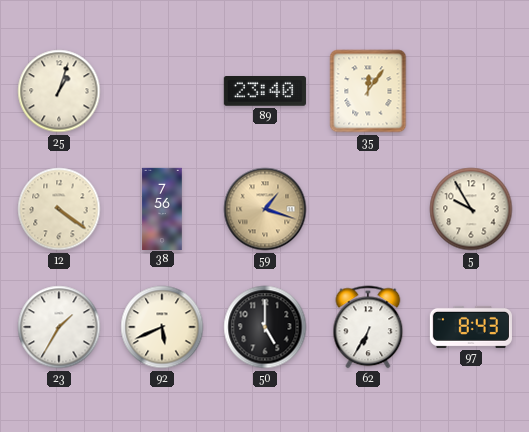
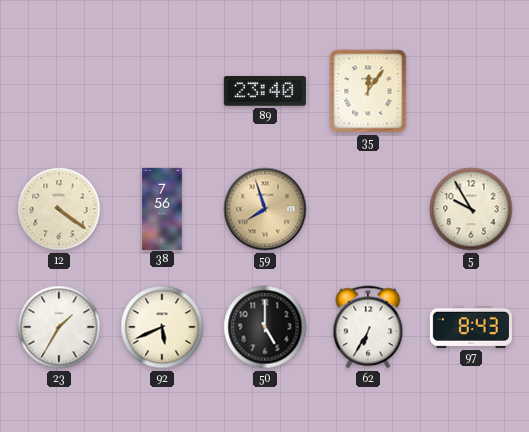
25: 1:03 -> none
59: 1:18 -> 7:57
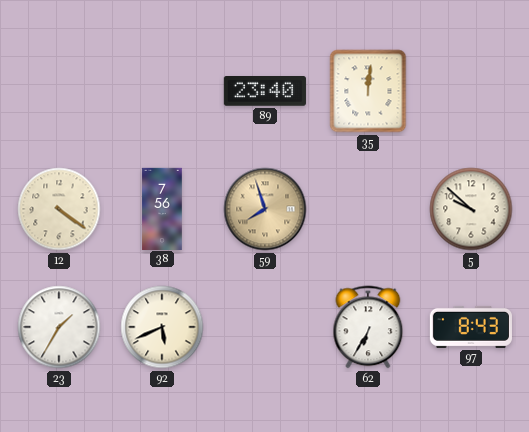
35: 12:06 -> 12:01
5: 9:55 -> 9:52
50: 5:00 -> none
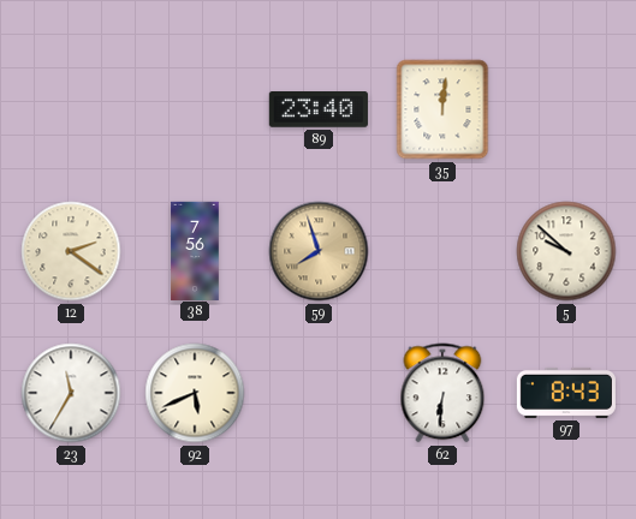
12: 4:21 -> 2:21
23: 1:35 -> 11:35
62: 6:35 -> 6:31
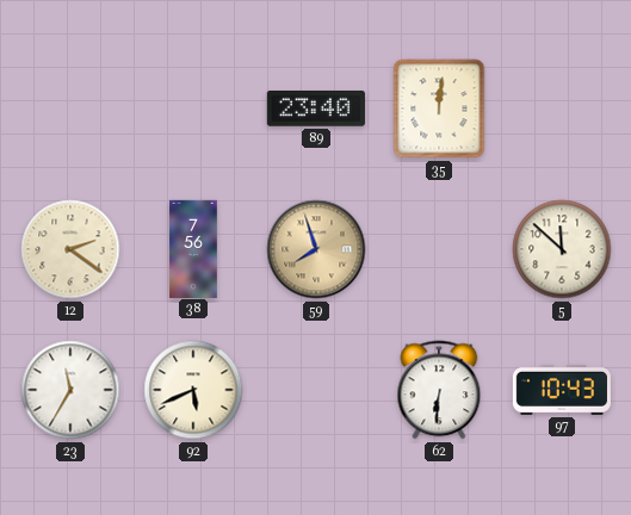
5: 9:52 -> 11:52
97: 8:43 -> 10:43
